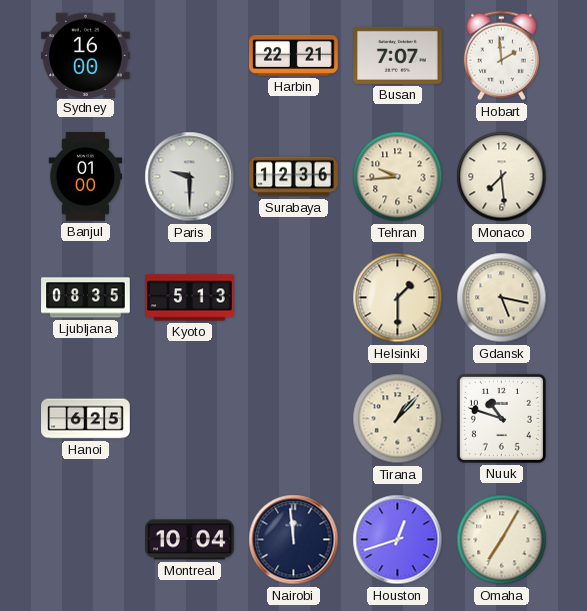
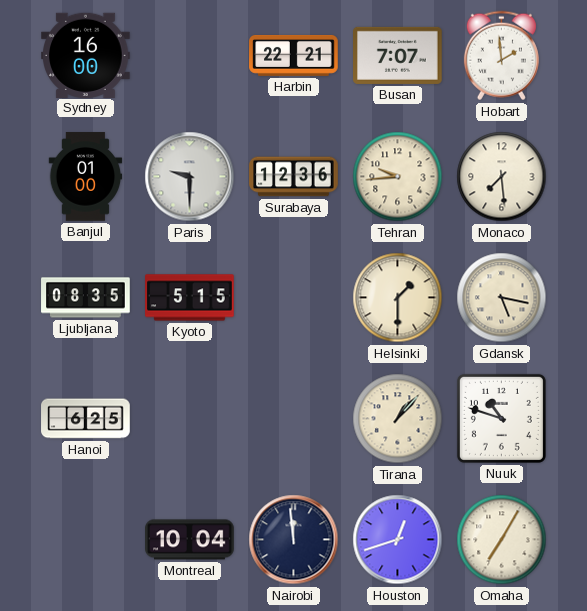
Kyoto: 5:13 -> 5:15
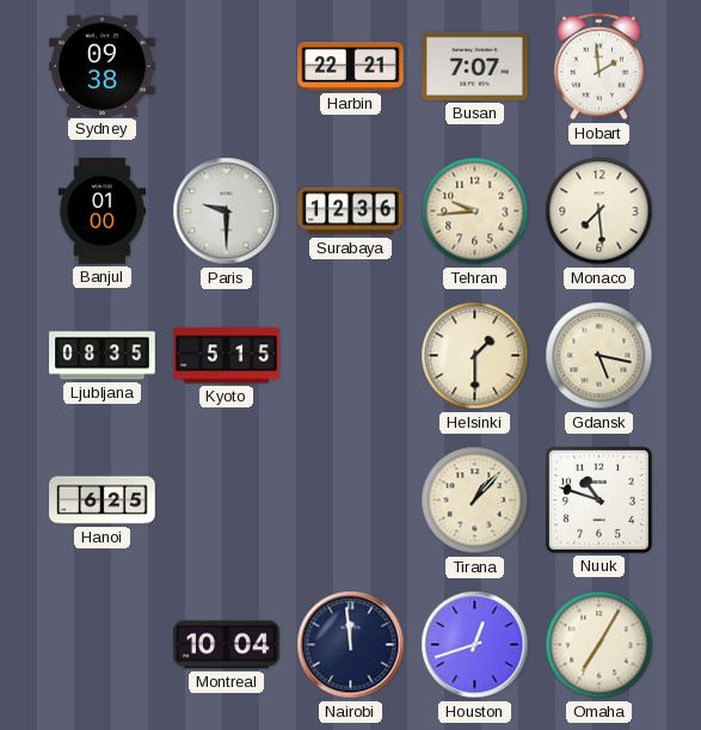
Sydney: 16:00 -> 09:38
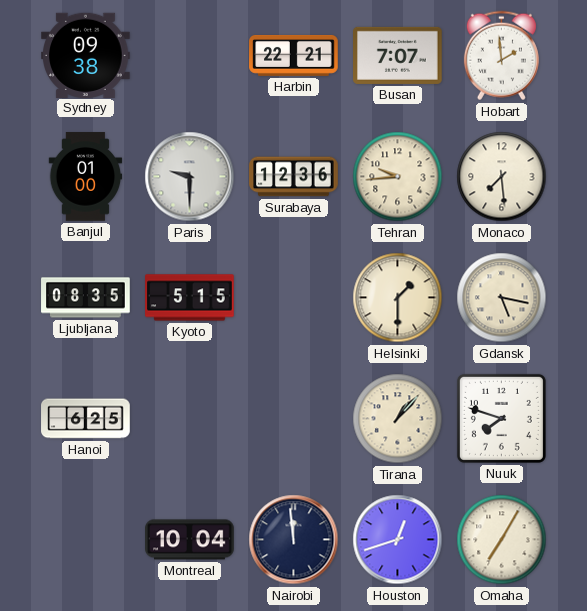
Nuuk: 10:48 -> 7:48
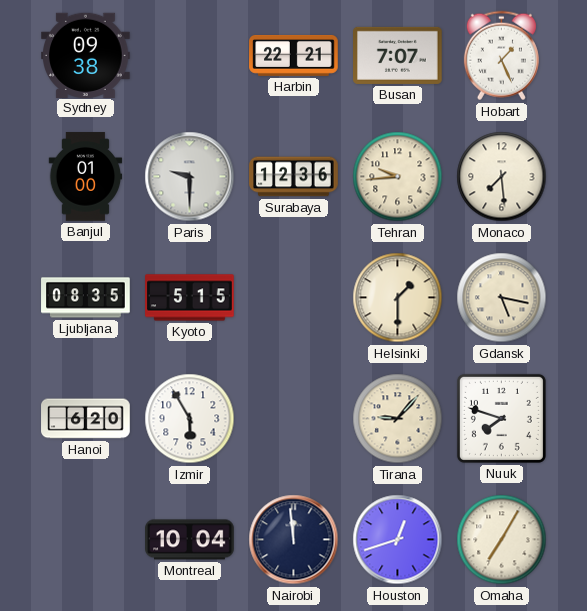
Hobart: 1:59 -> 1:26
Hanoi: 6:25 -> 6:20
Izmir: none -> 5:55
Tirana: 1:07 -> 9:07
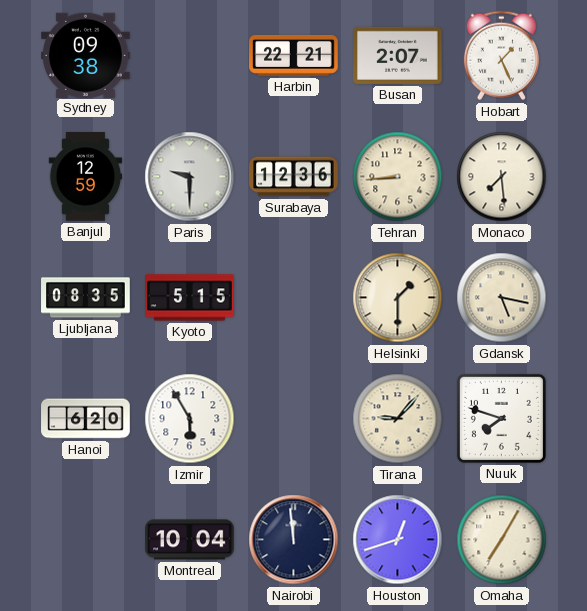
Busan: 7:07 -> 2:07
Banjul: 01:00 -> 12:59
Tehran: 9:44 -> 8:44
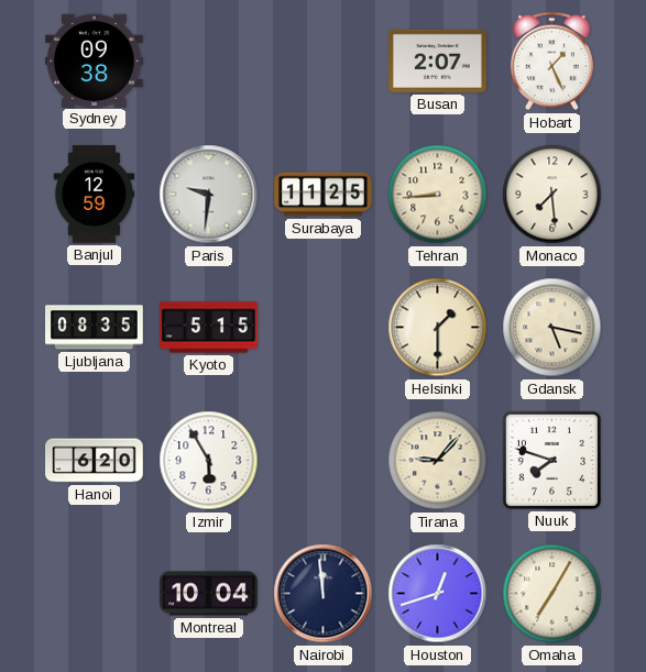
Harbin: 22:21 -> none
Paris: 9:30 -> 9:31
Surabaya: 12:36 -> 11:25
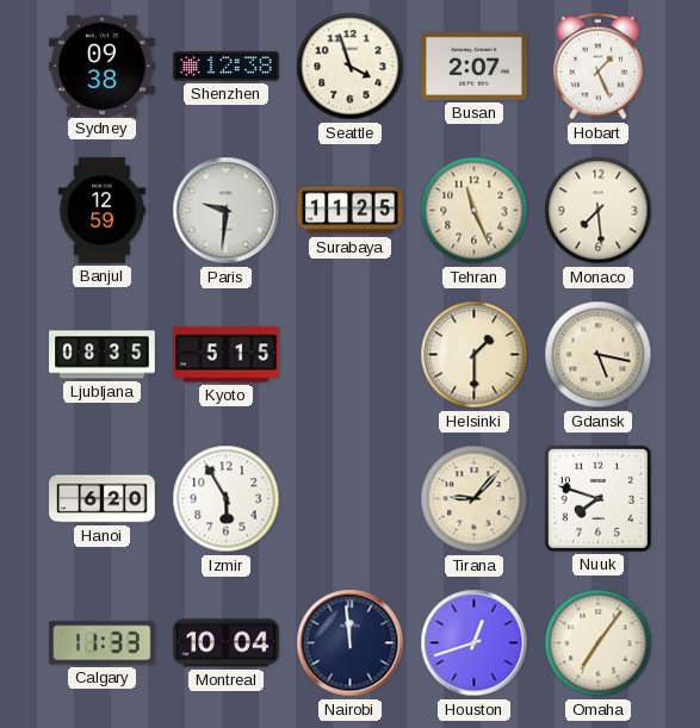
Shenzhen: none -> 12:38
Seattle: none -> 3:57
Tehran: 8:44 -> 11:26
Calgary: none -> 11:33
Omaha: 7:05 -> 7:06
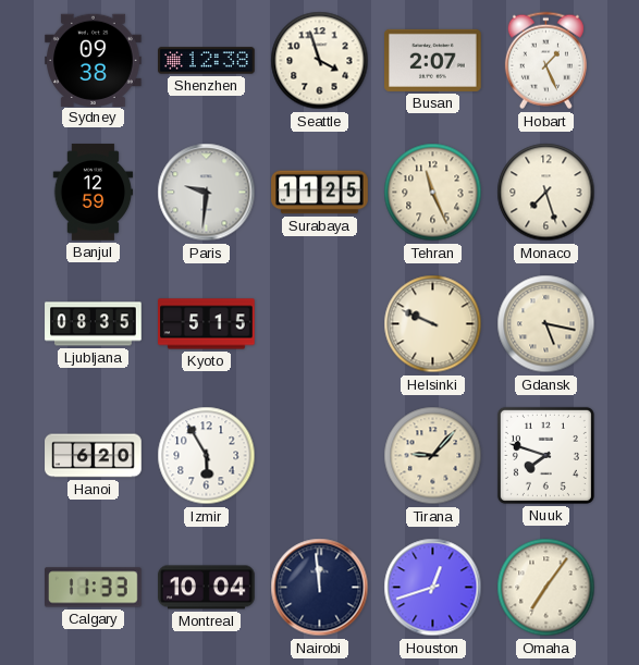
Monaco: 7:29 -> 7:27
Helsinki: 1:30 -> 9:49
